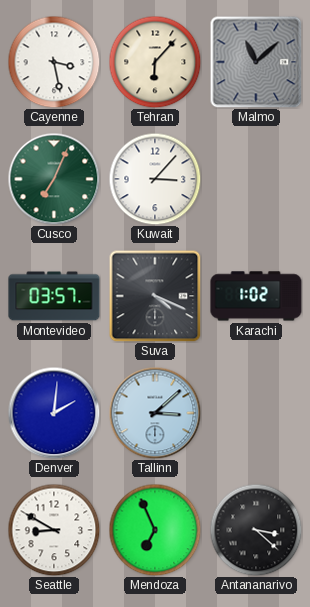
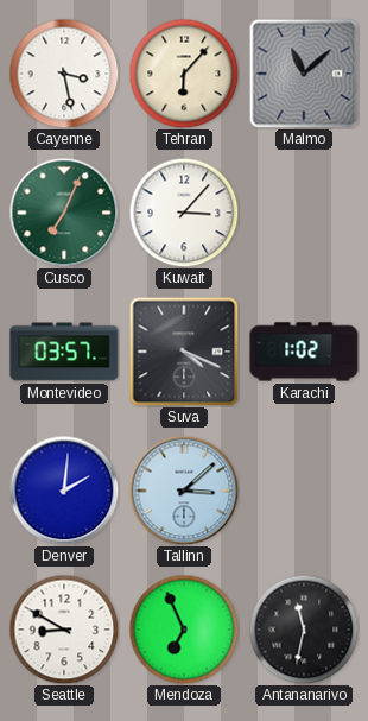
Antananarivo: 3:22 -> 11:32
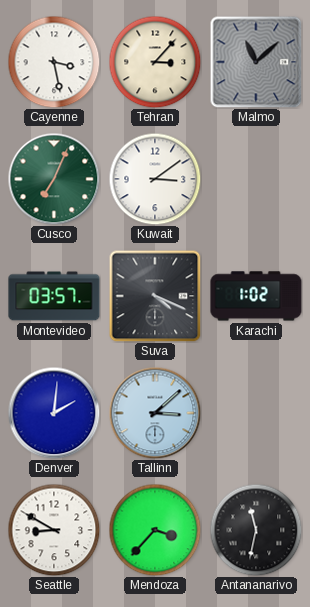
Tehran: 6:07 -> 3:07
Kuwait: 3:07 -> 3:09
Mendoza: 6:56 -> 3:37
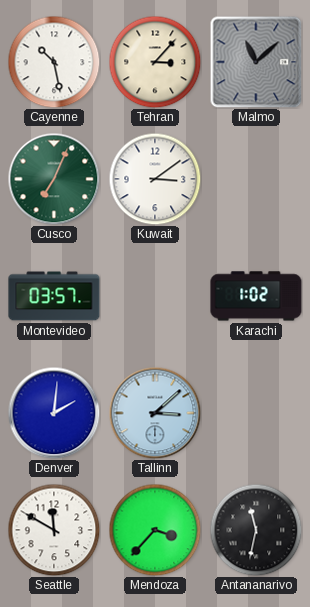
Cayenne: 3:28 -> 10:28
Suva: 4:19 -> none
Seattle: 8:50 -> 11:50
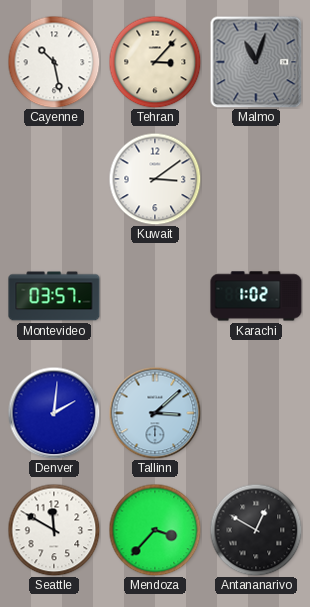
Malmo: 11:08 -> 11:03
Cusco: 7:04 -> none
Antananarivo: 11:32 -> 12:50
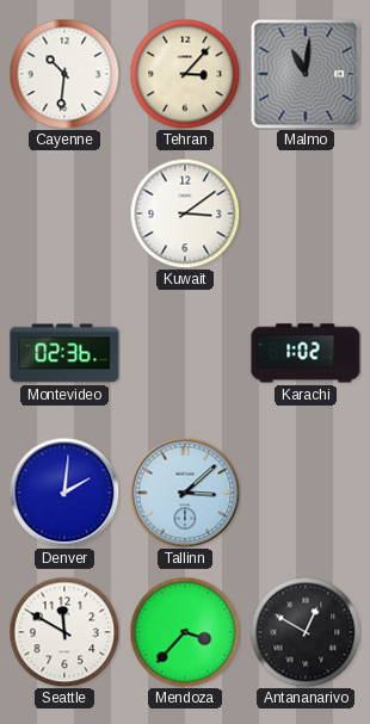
Cayenne: 10:28 -> 10:31
Malmo: 11:03 -> 11:01
Montevideo: 03:57 -> 02:36
